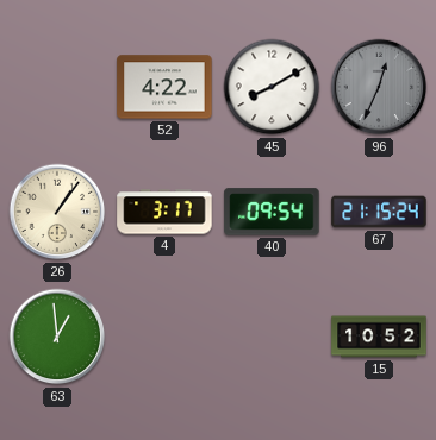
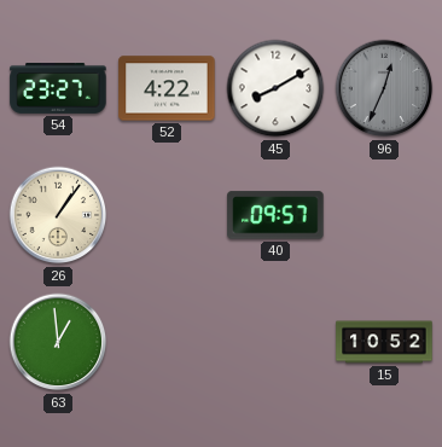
54: none -> 23:27
4: 3:17 -> none
40: 09:54 -> 09:57
67: 21:15 -> none
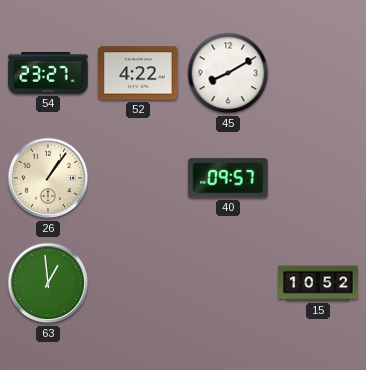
96: 12:34 -> none
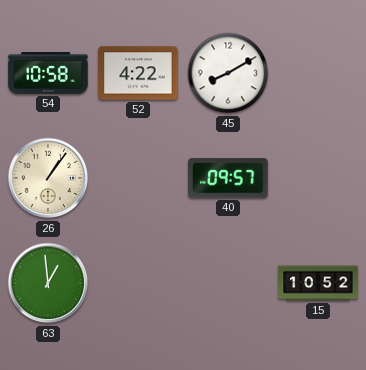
54: 23:27 -> 10:58
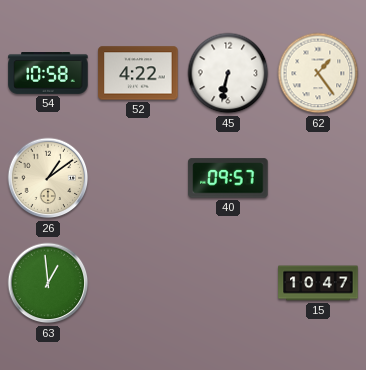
45: 8:10 -> 6:32
62: none -> 1:24
26: 1:06 -> 1:09
15: 10:52 -> 10:47
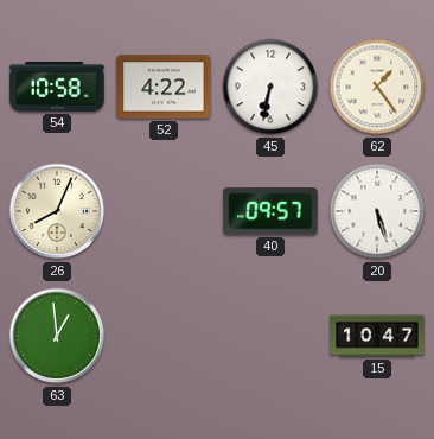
26: 1:09 -> 8:04
20: none -> 5:27
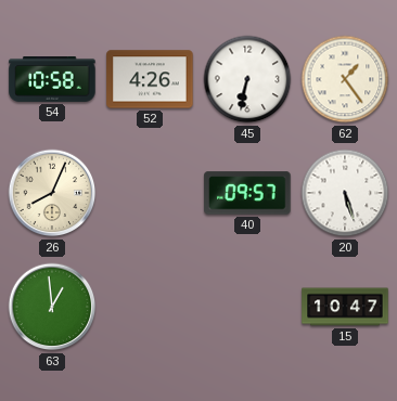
52: 4:22 -> 4:26
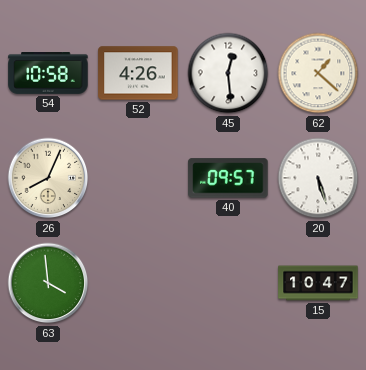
45: 6:32 -> 12:29
62: 1:24 -> 1:22
63: 12:59 -> 3:59
